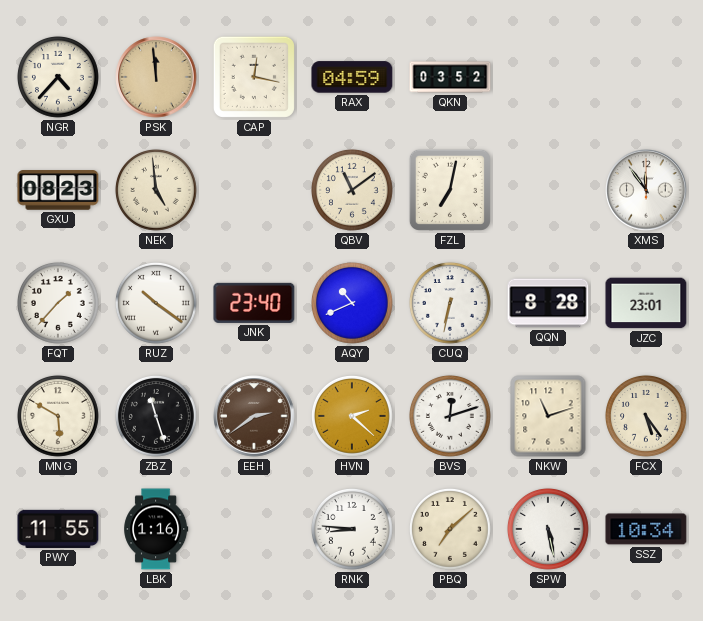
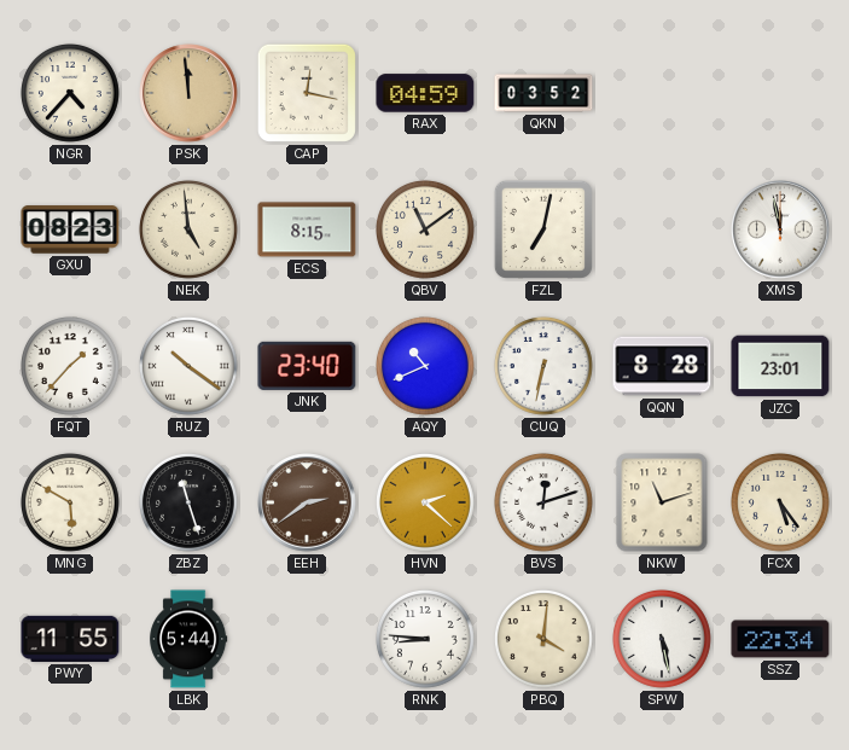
ECS: none -> 8:15
XMS: 11:54 -> 11:58
LBK: 1:16 -> 5:44
PBQ: 7:08 -> 4:01
SSZ: 10:34 -> 22:34
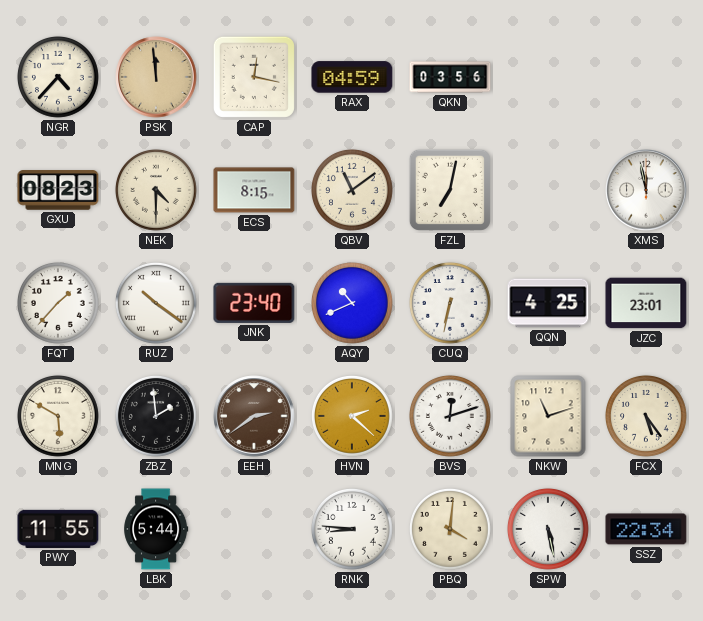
QKN: 03:52 -> 03:56
NEK: 4:59 -> 4:30
QQN: 8:28 -> 4:25
ZBZ: 11:27 -> 1:59
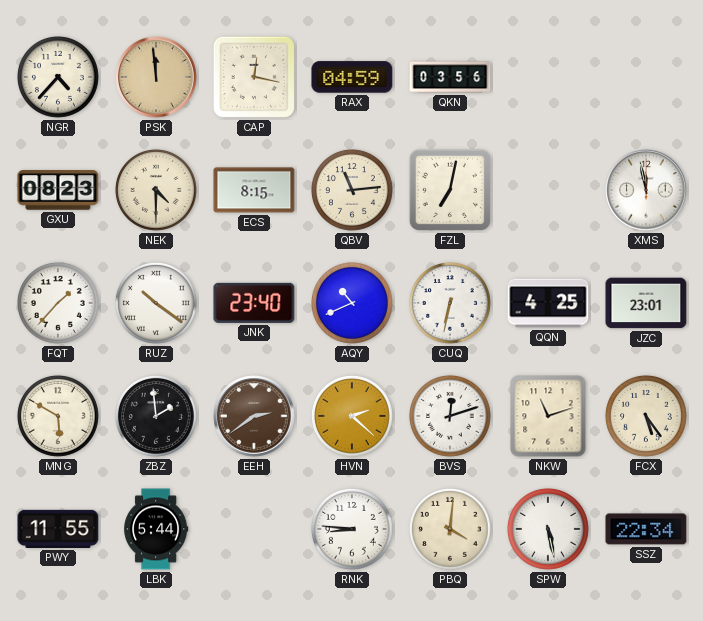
QBV: 11:09 -> 11:14
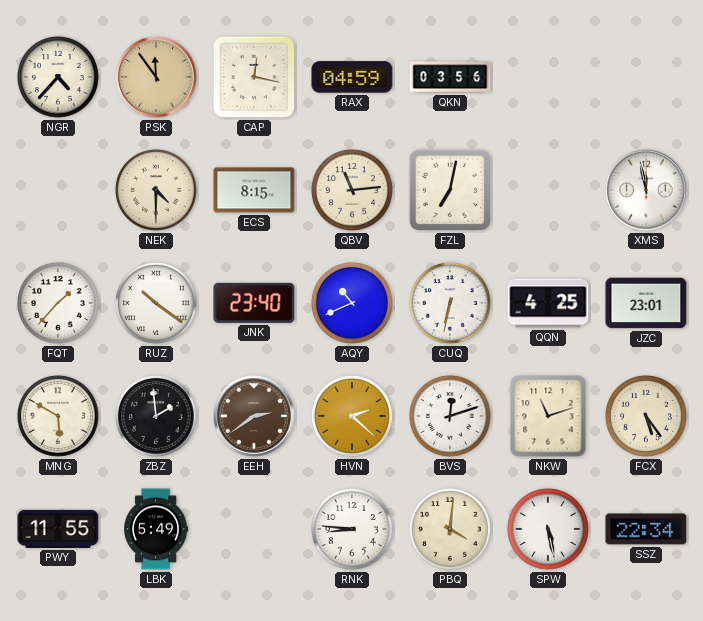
PSK: 11:59 -> 11:54
GXU: 08:23 -> none
LBK: 5:44 -> 5:49
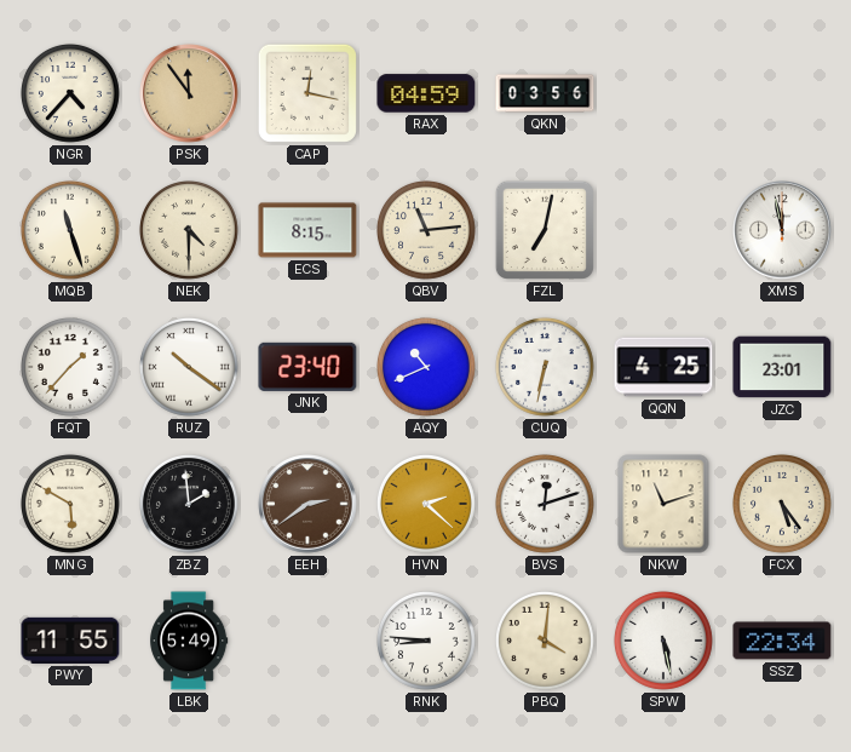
MQB: none -> 11:27
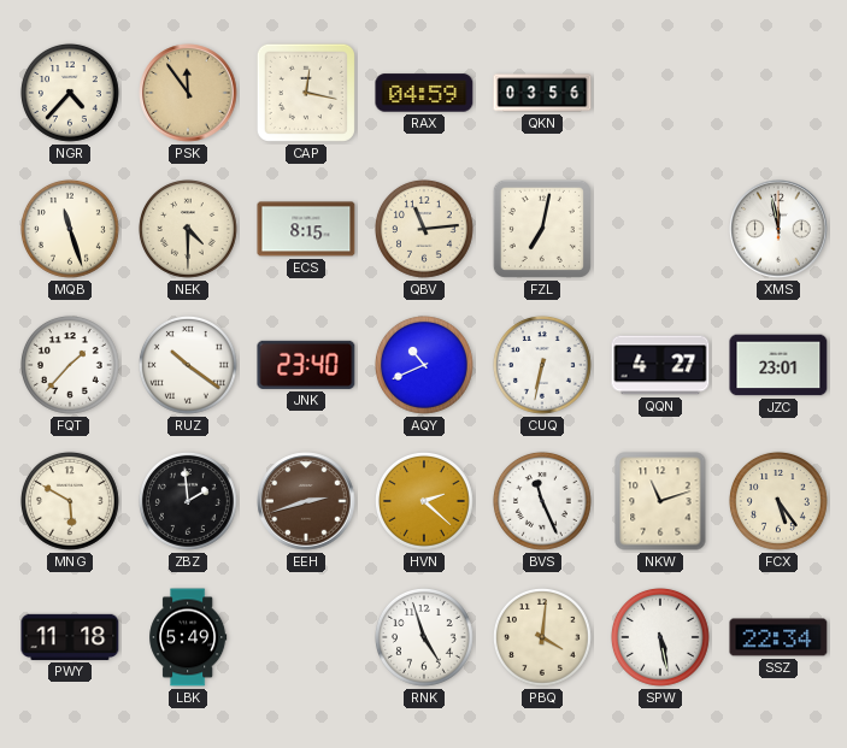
QQN: 4:25 -> 4:27
EEH: 2:39 -> 2:42
BVS: 12:12 -> 11:26
PWY: 11:55 -> 11:18
RNK: 8:46 -> 4:57
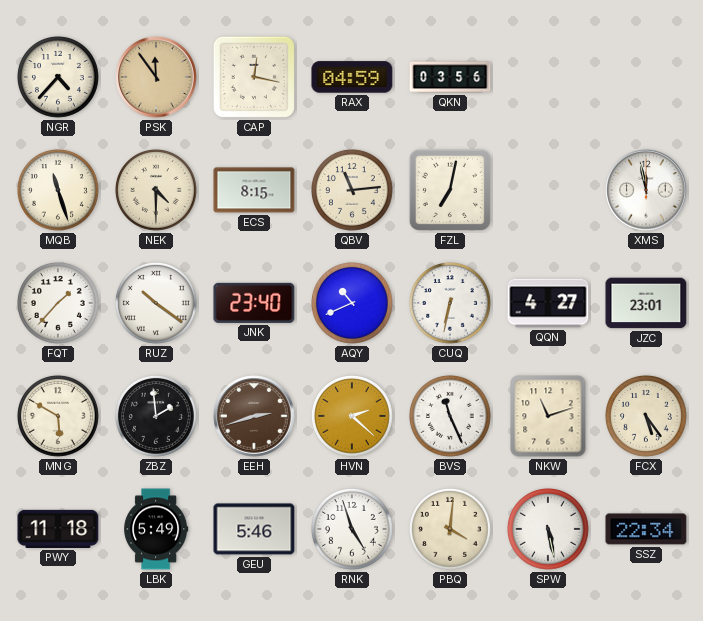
GEU: none -> 5:46
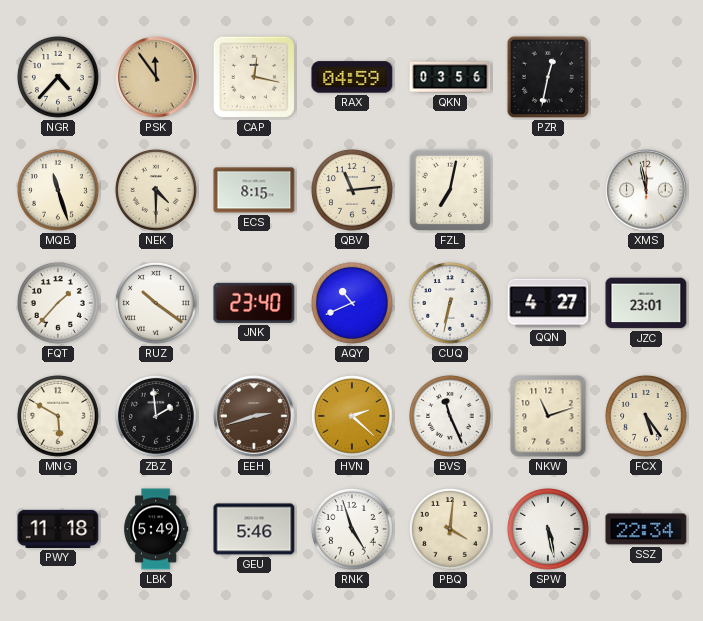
PZR: none -> 12:32
